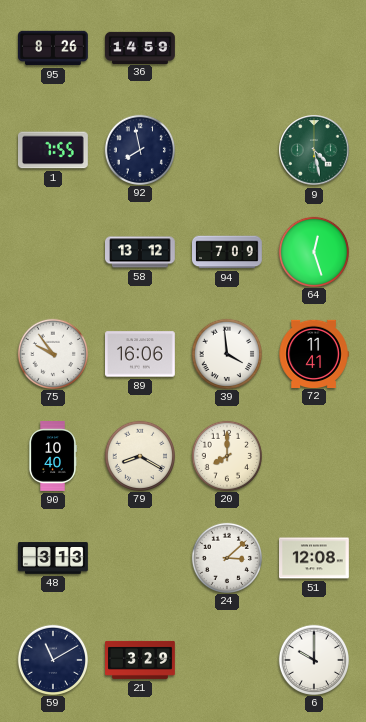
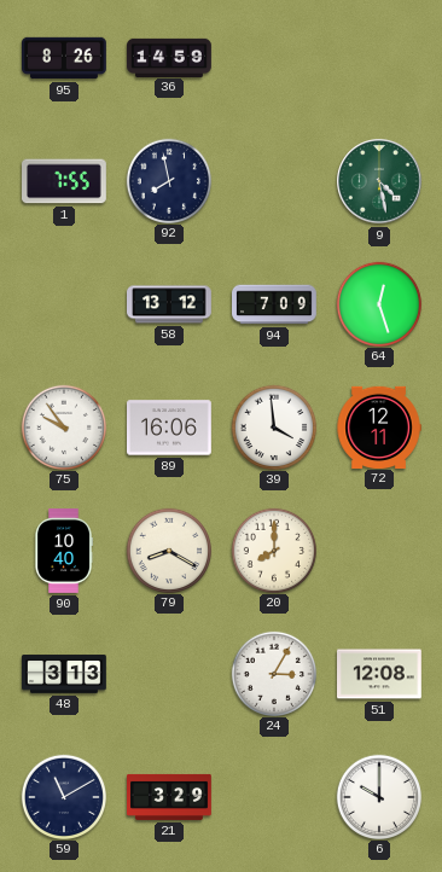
72: 11:41 -> 12:11
24: 3:08 -> 3:05
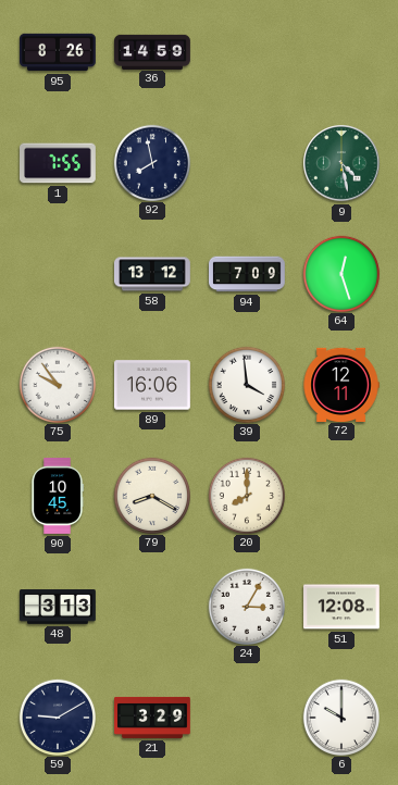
90: 10:40 -> 10:45
59: 11:10 -> 9:10
